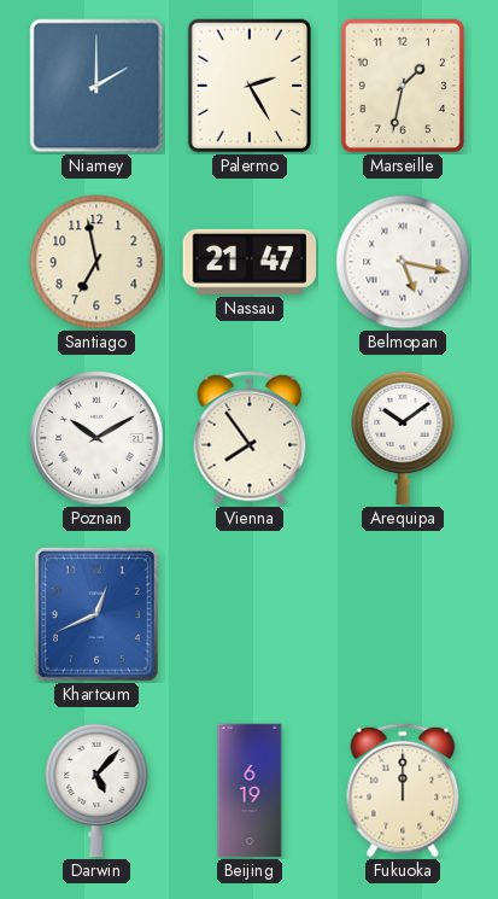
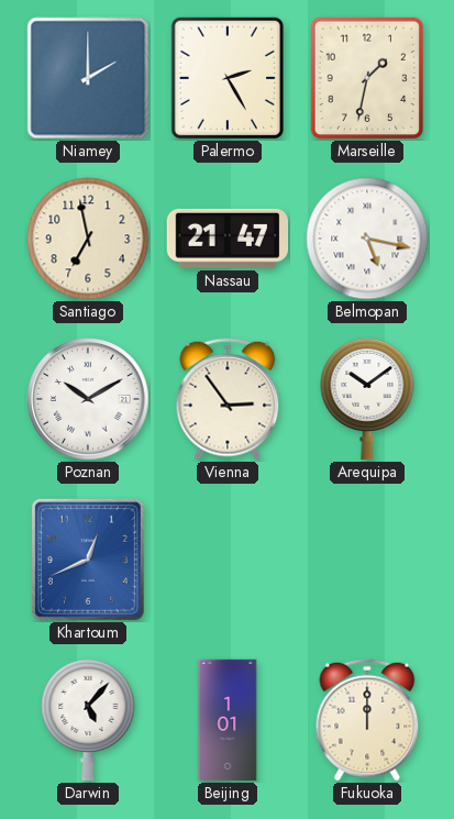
Vienna: 7:54 -> 2:54
Beijing: 6:19 -> 1:01
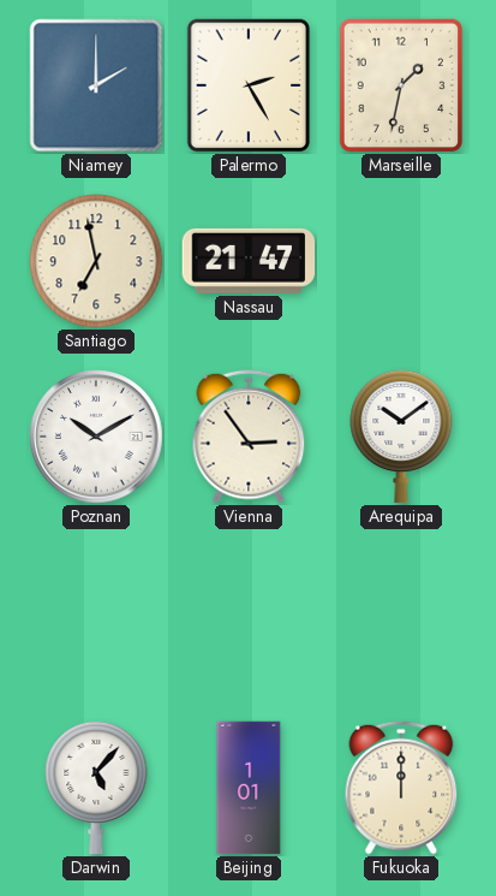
Belmopan: 5:17 -> none
Khartoum: 12:41 -> none
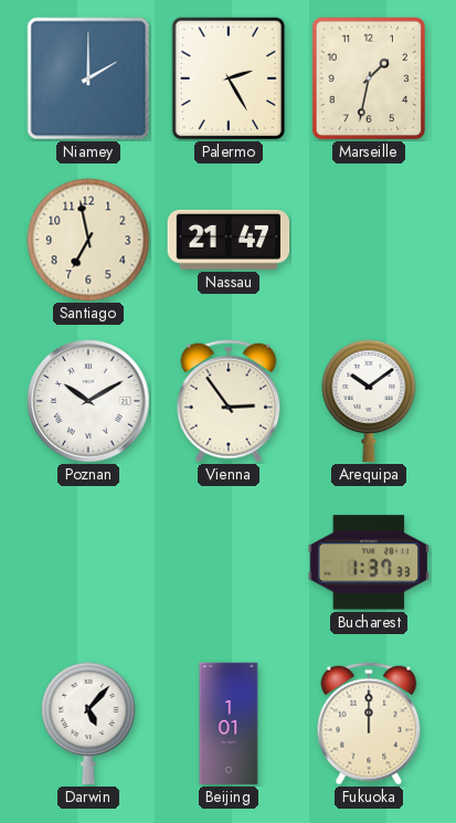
Bucharest: none -> 1:37
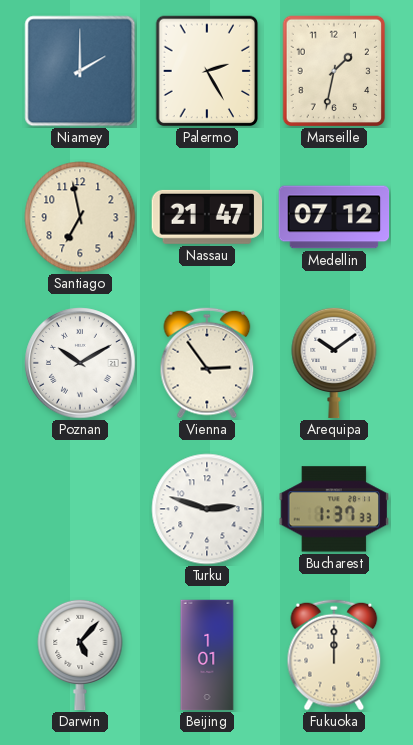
Medellin: none -> 07:12
Turku: none -> 2:48
